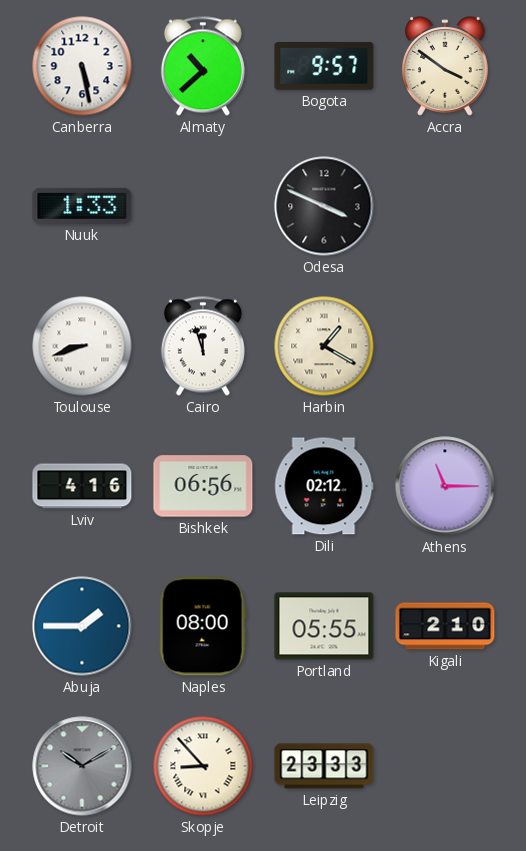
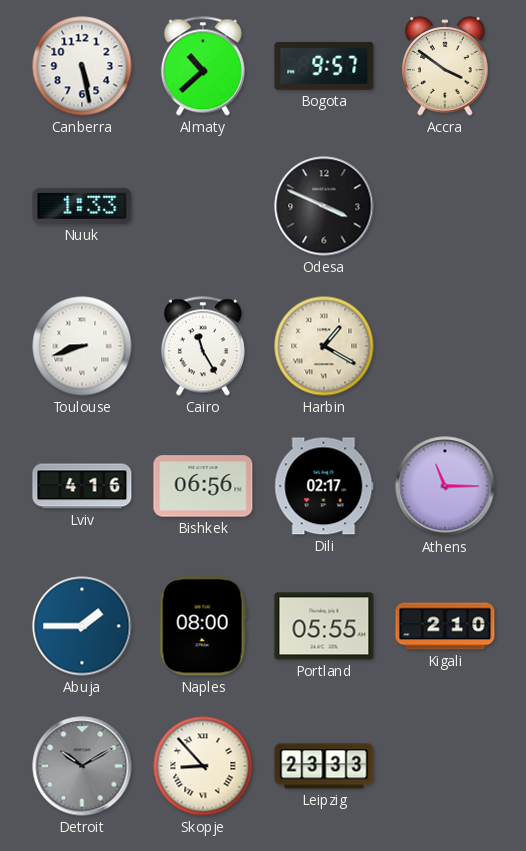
Cairo: 11:57 -> 11:25
Dili: 02:12 -> 02:17
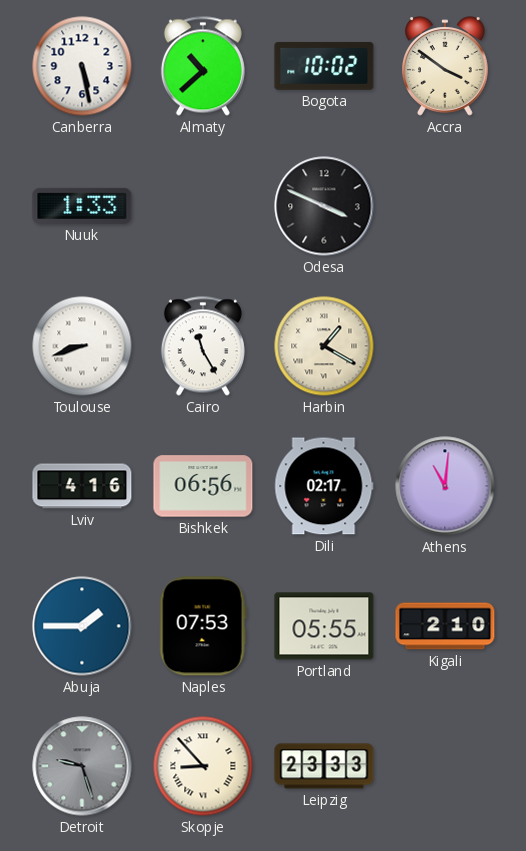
Bogota: 9:57 -> 10:02
Athens: 11:15 -> 11:01
Naples: 08:00 -> 07:53
Detroit: 10:10 -> 9:27
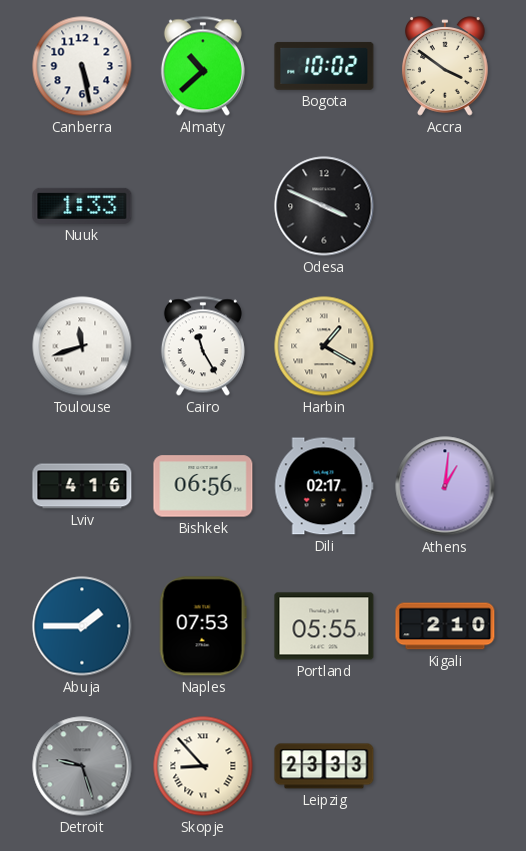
Toulouse: 8:42 -> 11:42
Athens: 11:01 -> 1:01
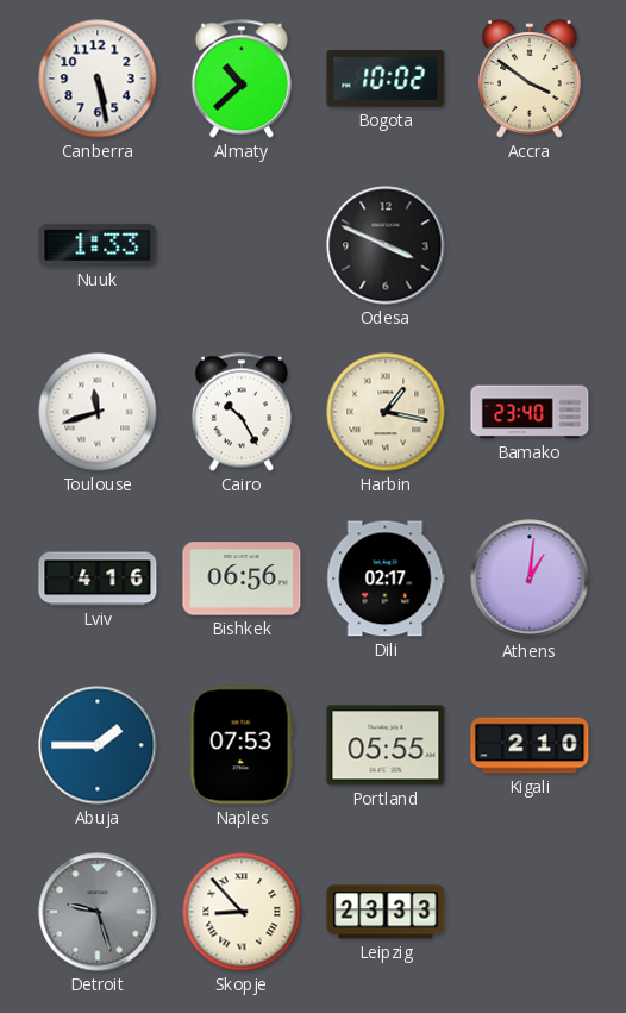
Cairo: 11:25 -> 10:25
Harbin: 1:20 -> 1:17
Bamako: none -> 23:40
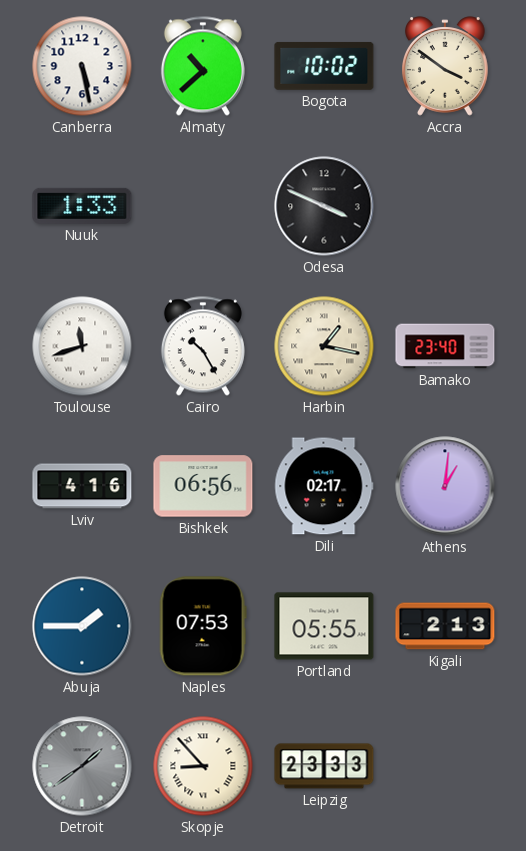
Kigali: 2:10 -> 2:13
Detroit: 9:27 -> 1:39
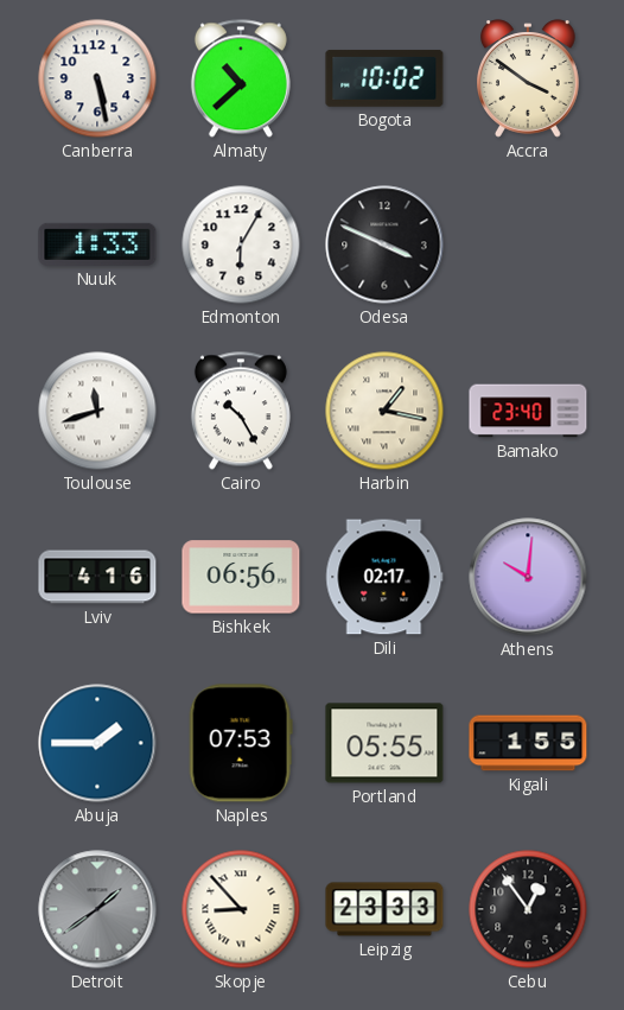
Edmonton: none -> 6:05
Athens: 1:01 -> 10:01
Kigali: 2:13 -> 1:55
Cebu: none -> 12:54
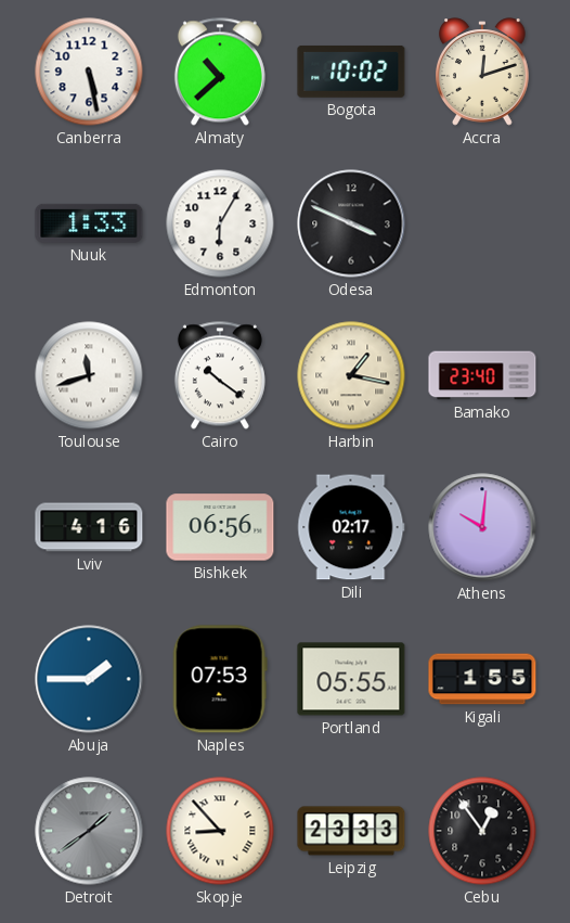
Accra: 3:51 -> 12:12
Cairo: 10:25 -> 10:21
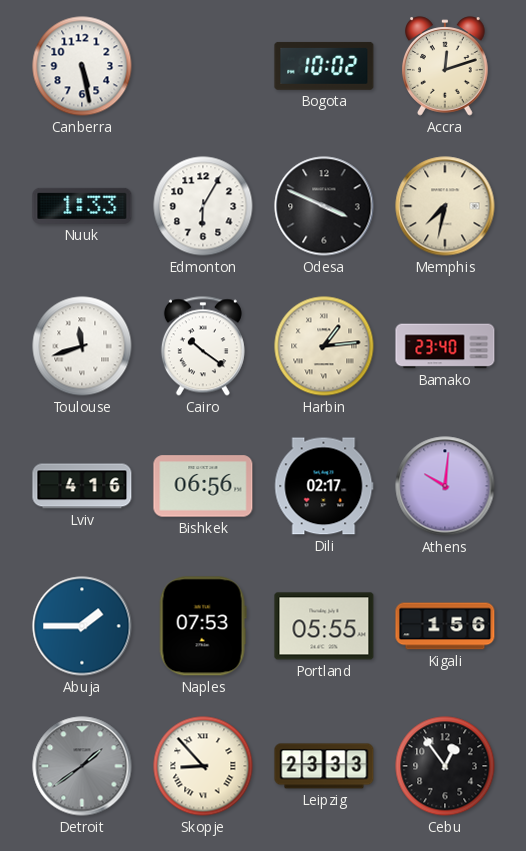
Almaty: 10:38 -> none
Memphis: none -> 7:32
Harbin: 1:17 -> 1:14
Kigali: 1:55 -> 1:56
